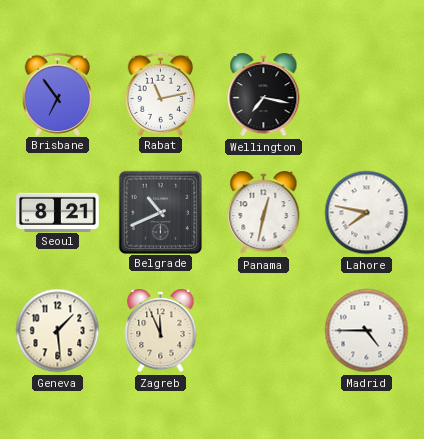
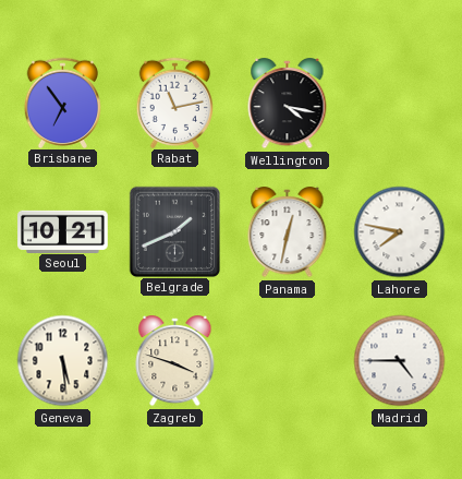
Wellington: 7:17 -> 4:17
Seoul: 8:21 -> 10:21
Belgrade: 10:41 -> 1:41
Geneva: 1:29 -> 5:29
Zagreb: 11:56 -> 3:48
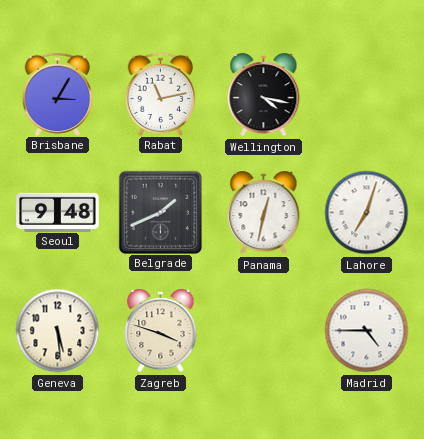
Brisbane: 6:54 -> 3:05
Seoul: 10:21 -> 9:48
Lahore: 7:47 -> 7:03
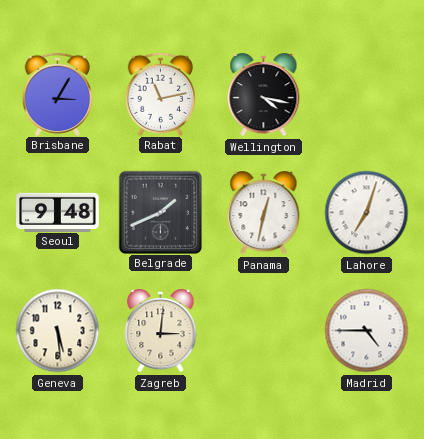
Zagreb: 3:48 -> 3:01
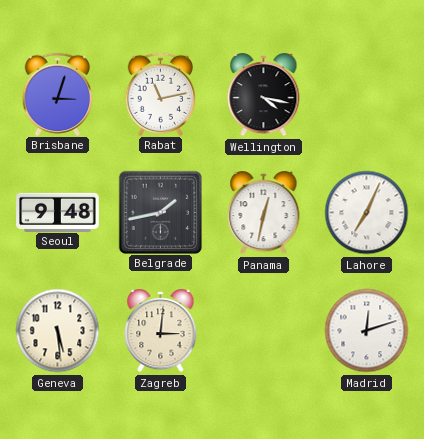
Brisbane: 3:05 -> 3:03
Belgrade: 1:41 -> 1:43
Lahore: 7:03 -> 7:04
Madrid: 4:45 -> 12:12
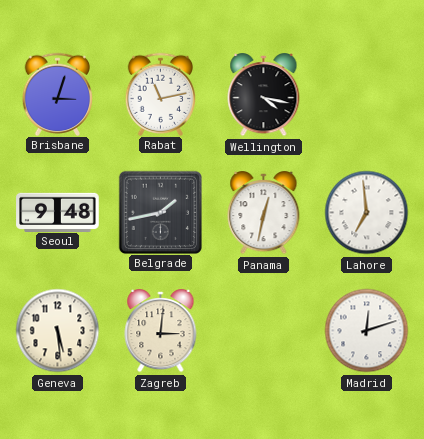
Lahore: 7:04 -> 6:59
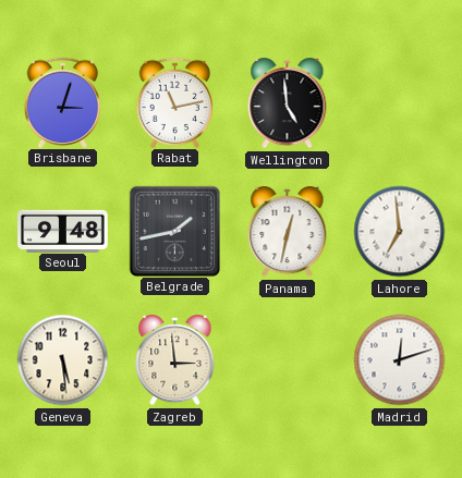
Wellington: 4:17 -> 4:59
Zagreb: 3:01 -> 2:59
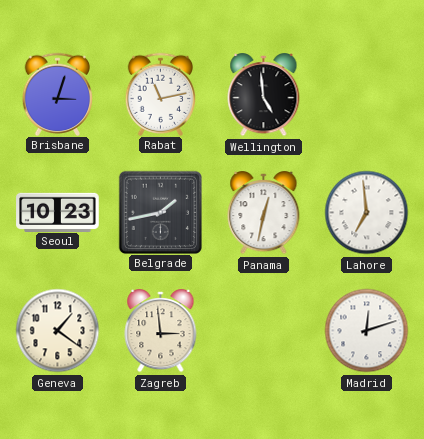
Seoul: 9:48 -> 10:23
Geneva: 5:29 -> 1:21
